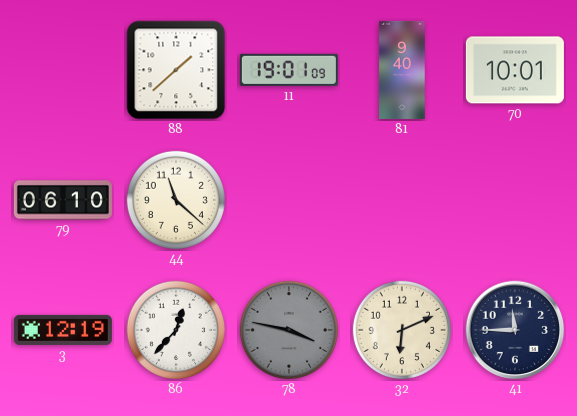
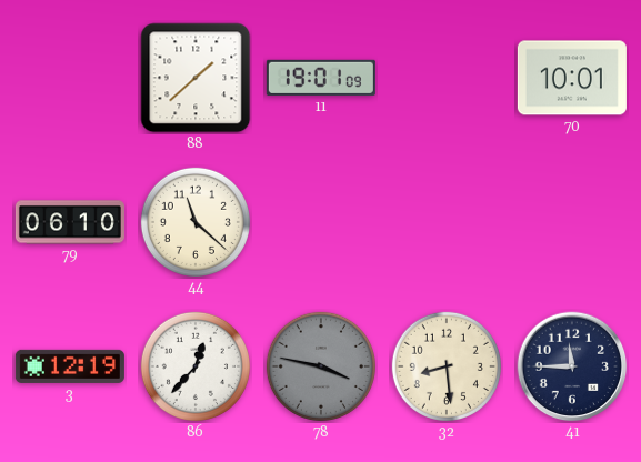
81: 9:40 -> none
32: 6:11 -> 8:29
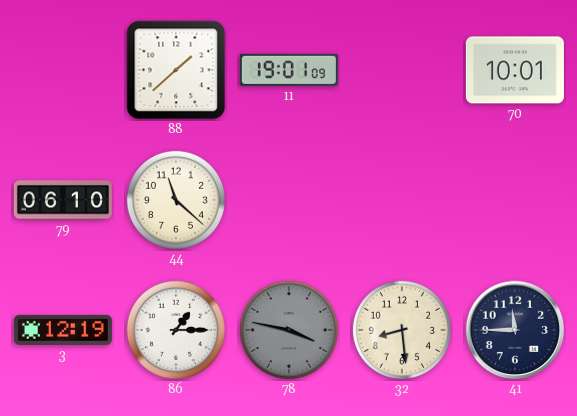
86: 12:37 -> 1:15
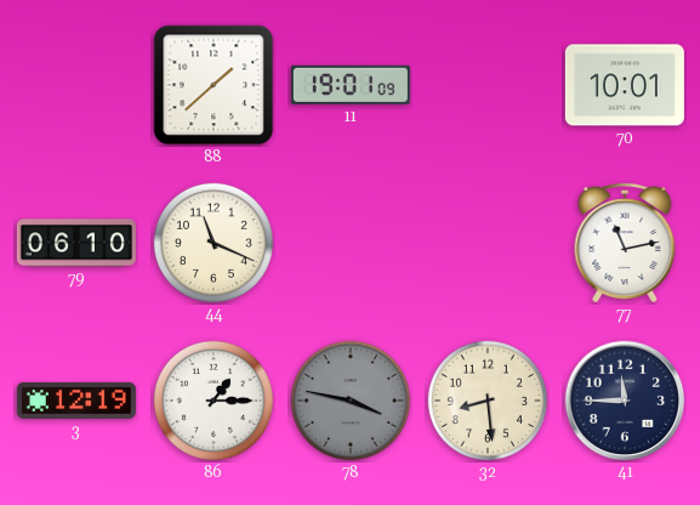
44: 11:22 -> 11:19
77: none -> 11:13
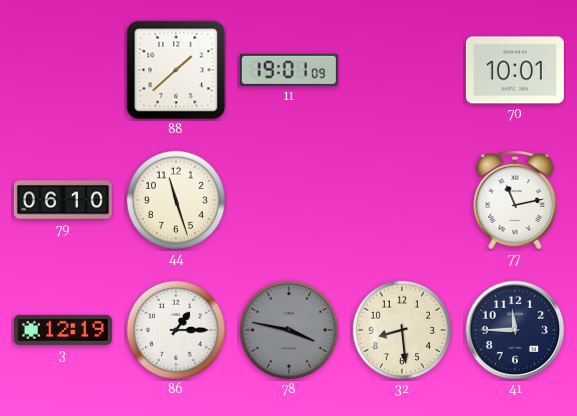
44: 11:19 -> 11:27
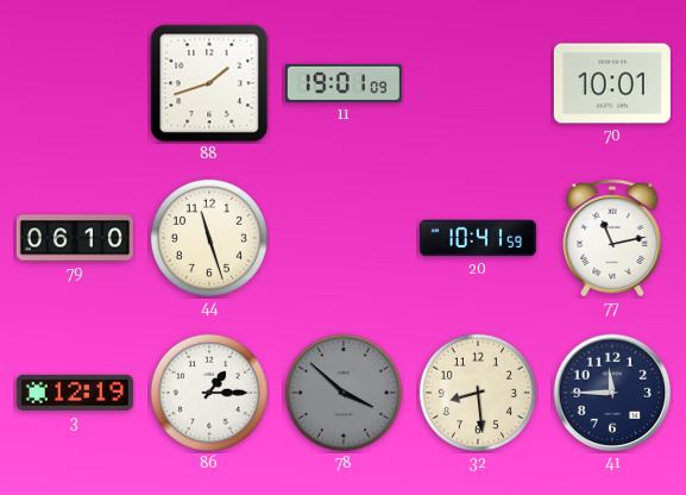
88: 1:38 -> 1:42
20: none -> 10:41
78: 3:47 -> 3:52
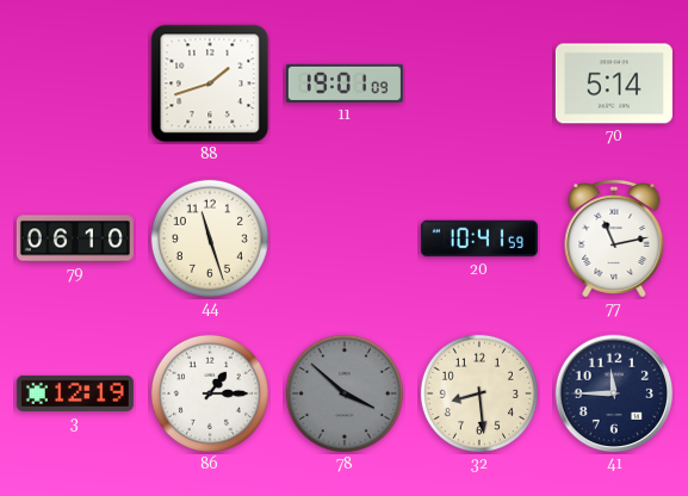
70: 10:01 -> 5:14
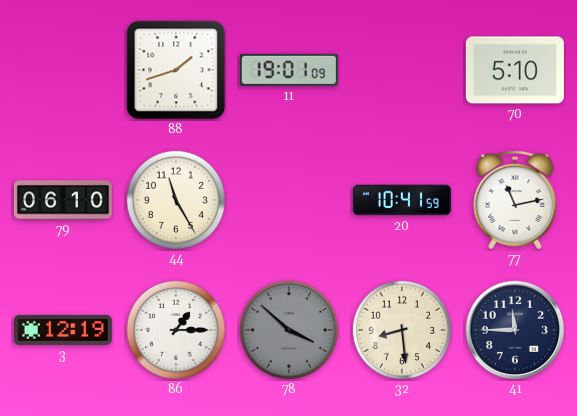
70: 5:14 -> 5:10
44: 11:27 -> 11:25
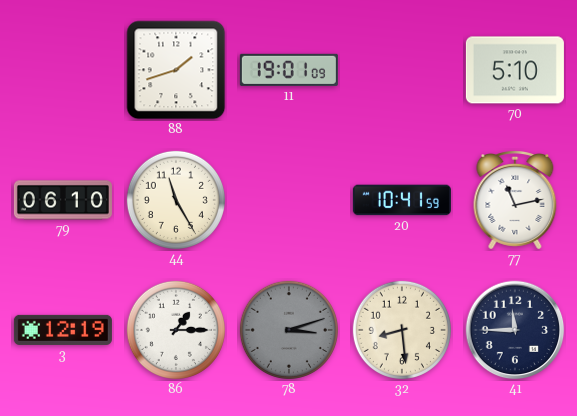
78: 3:52 -> 3:12
